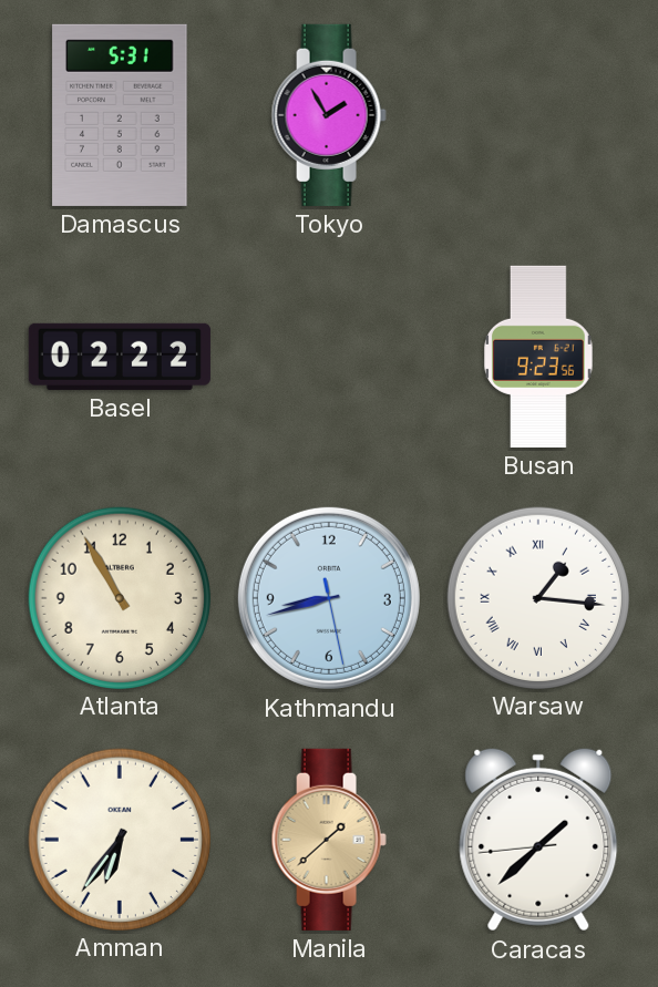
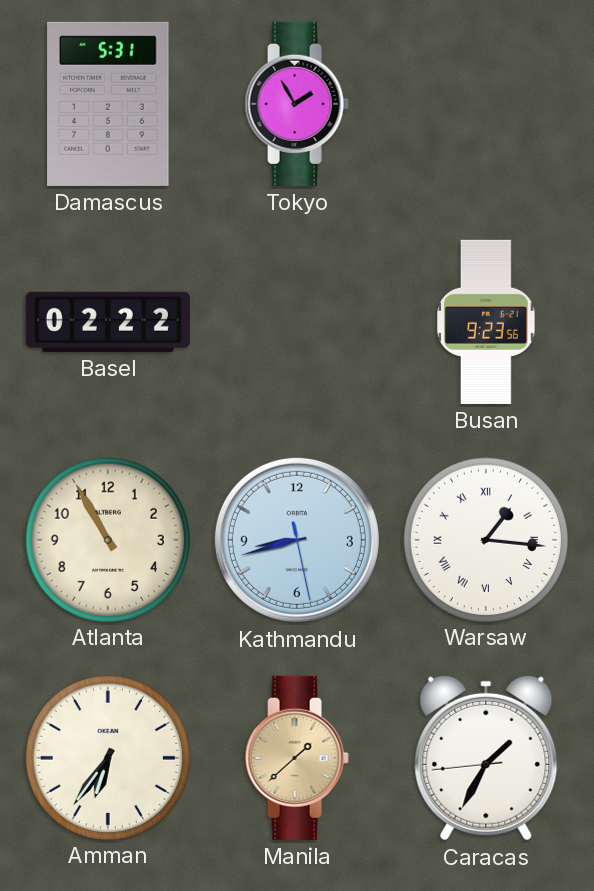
Caracas: 1:37 -> 1:34
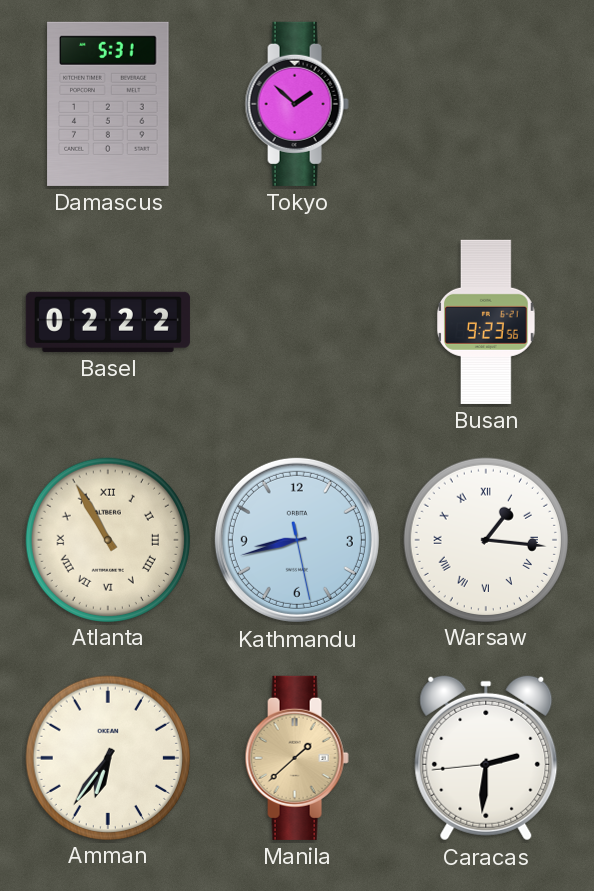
Tokyo: 1:55 -> 1:52
Atlanta numerals: Arabic -> Roman
Caracas: 1:34 -> 2:30
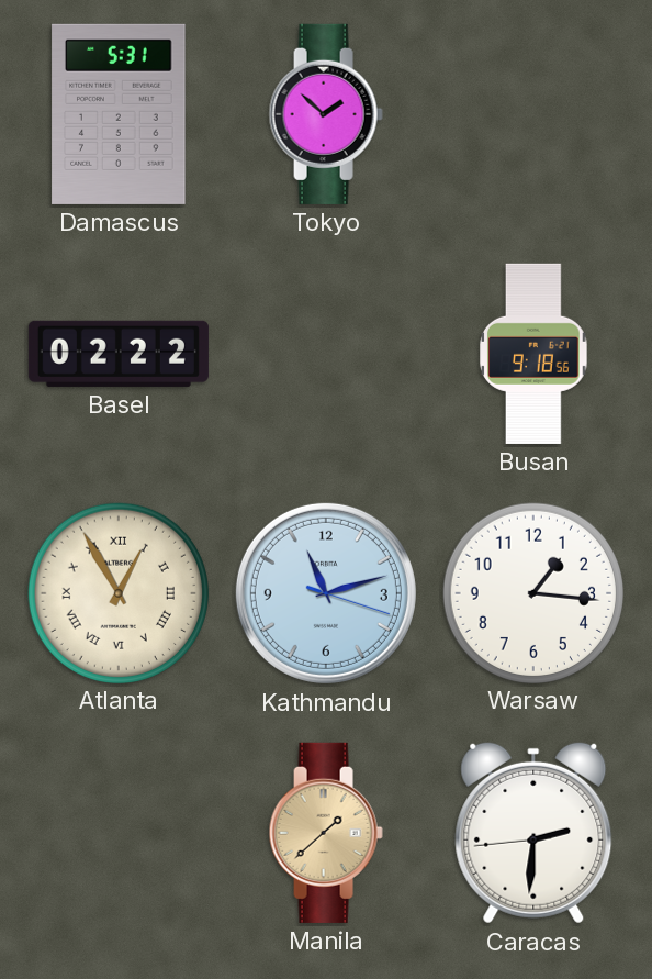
Busan: 9:23 -> 9:18
Atlanta: 10:55 -> 12:55
Kathmandu: 8:42 -> 11:12
Warsaw numerals: Roman -> Arabic
Amman: 6:36 -> none
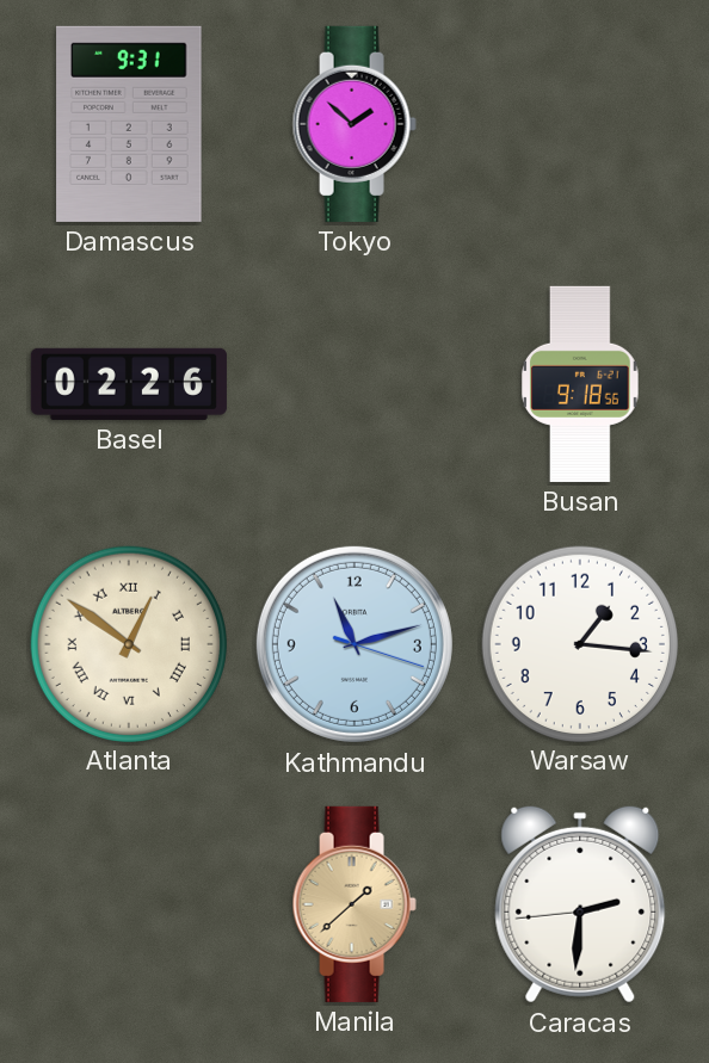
Damascus: 5:31 -> 9:31
Basel: 02:22 -> 02:26
Atlanta: 12:55 -> 12:51
